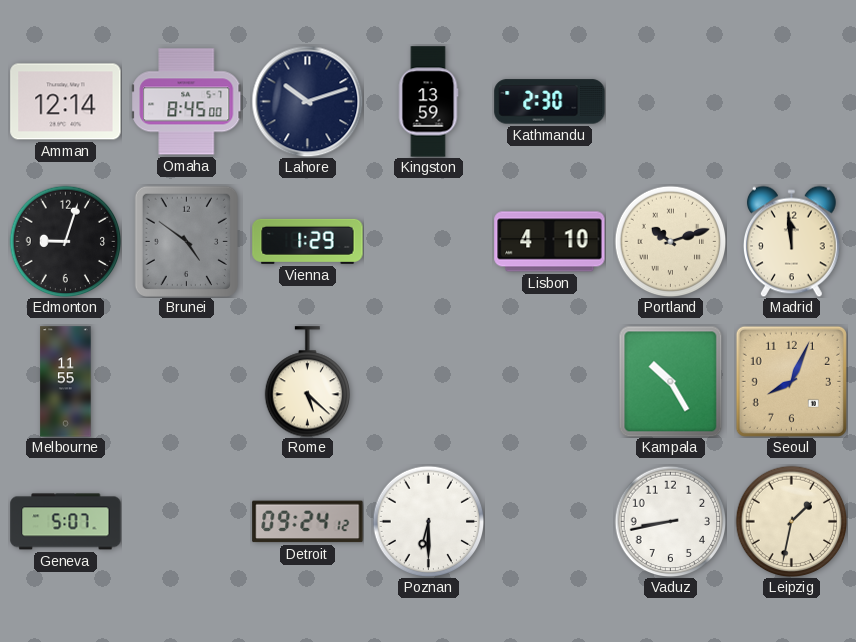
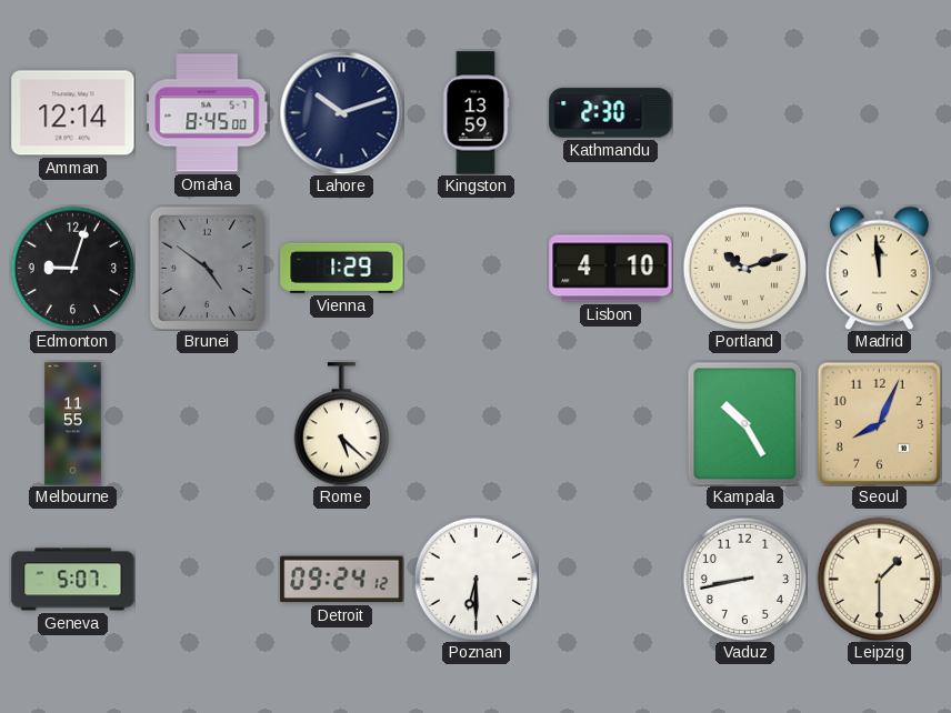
Leipzig: 1:32 -> 1:30
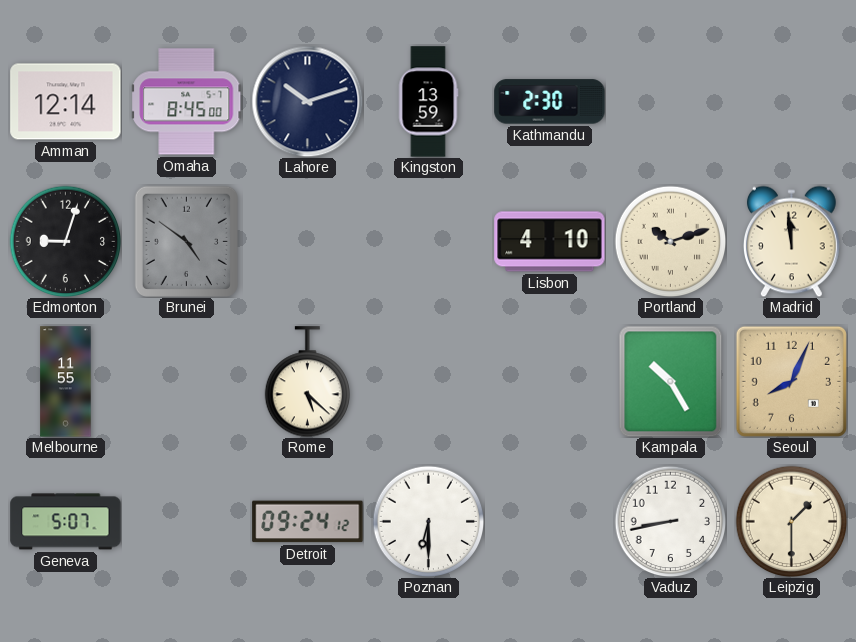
Vienna: 1:29 -> none
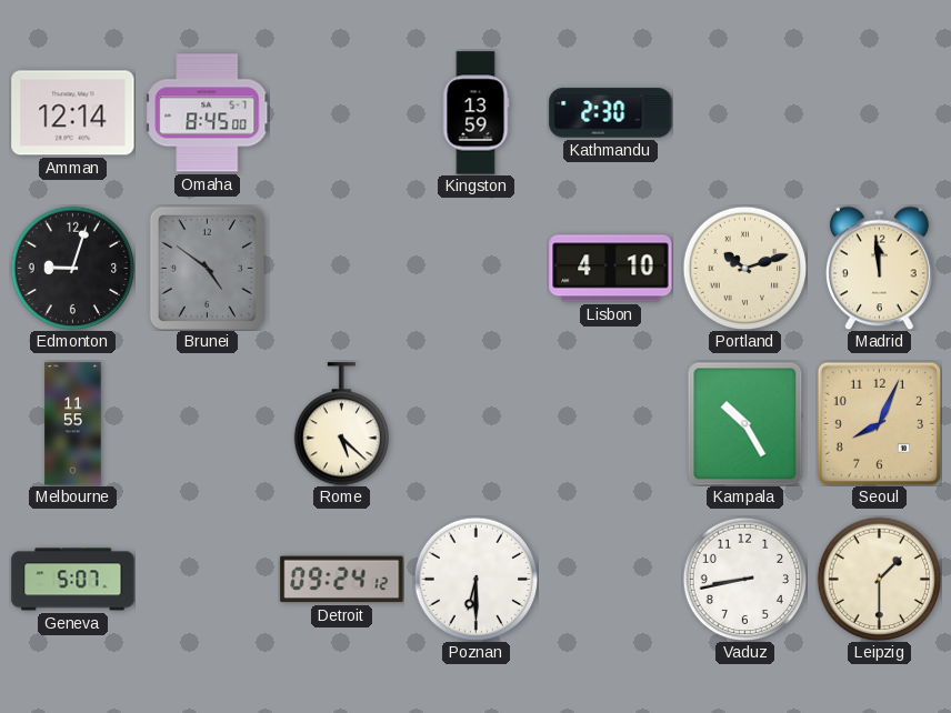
Lahore: 10:12 -> none
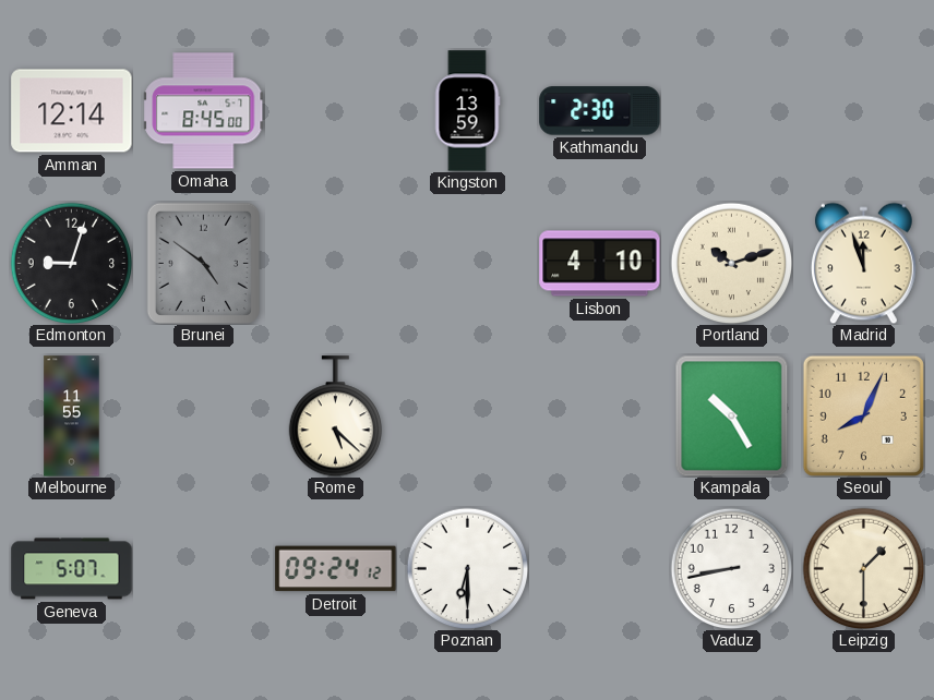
Madrid: 11:59 -> 11:57
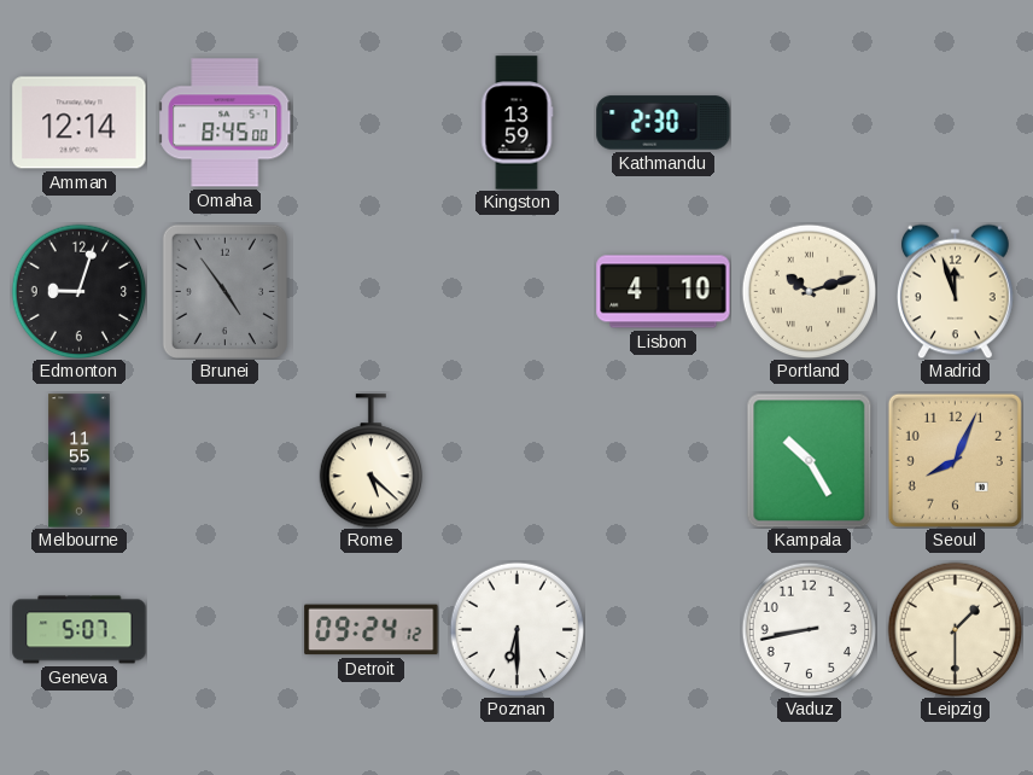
Brunei: 4:51 -> 4:54
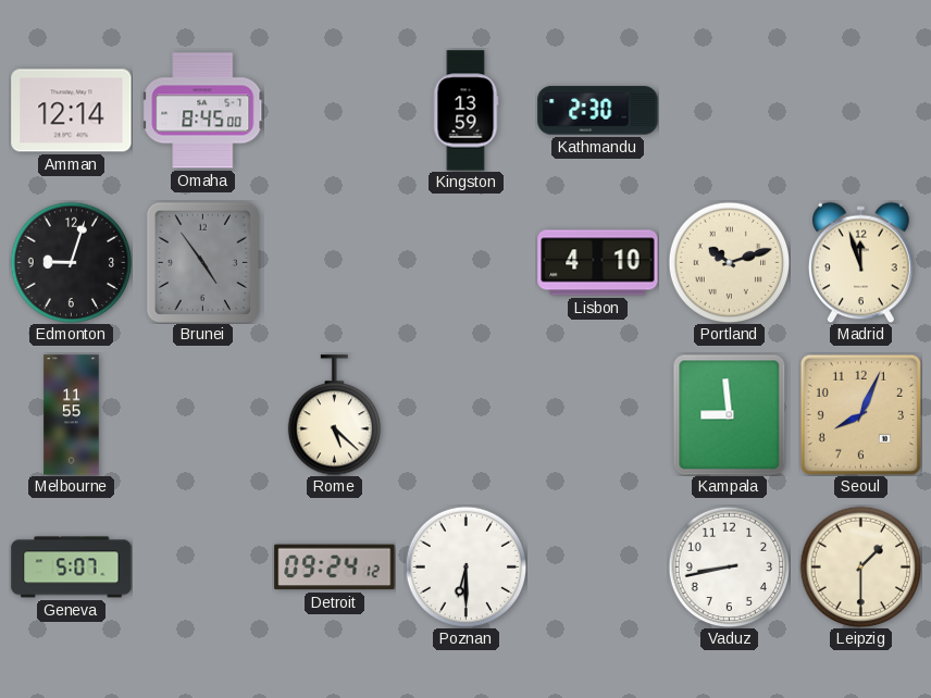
Kampala: 10:25 -> 8:59
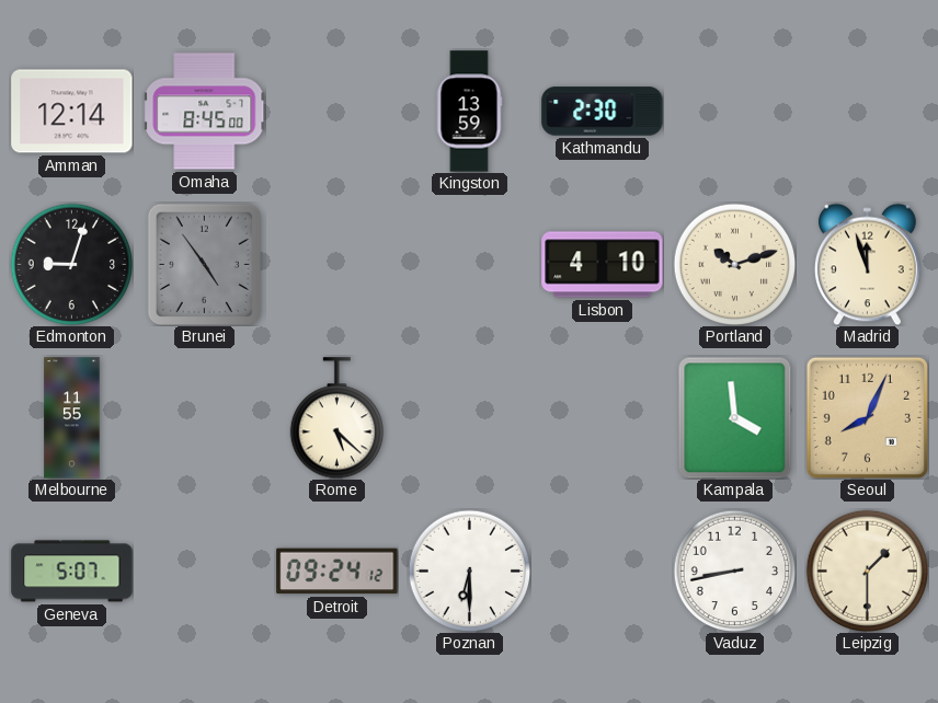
Kampala: 8:59 -> 3:59
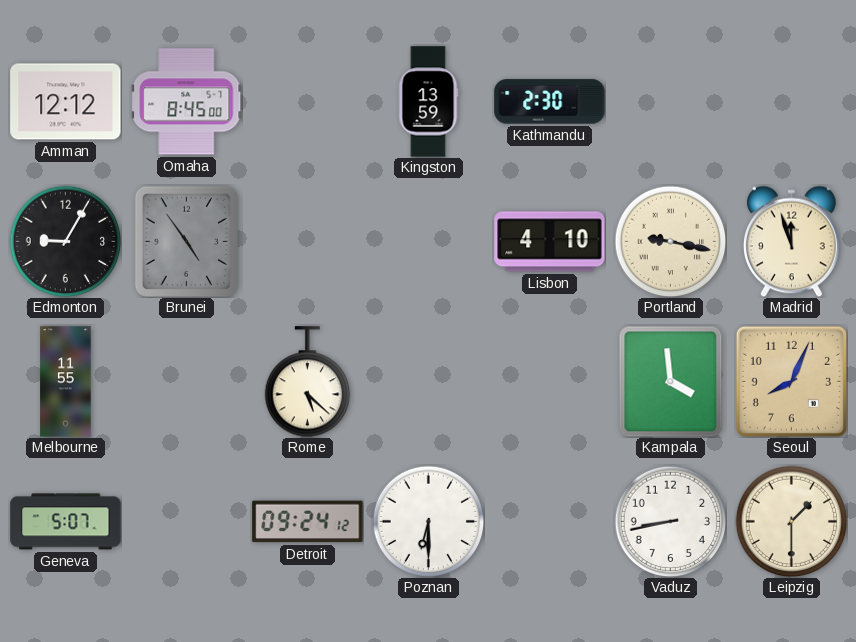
Amman: 12:14 -> 12:12
Edmonton: 9:03 -> 9:05
Portland: 10:12 -> 9:17
